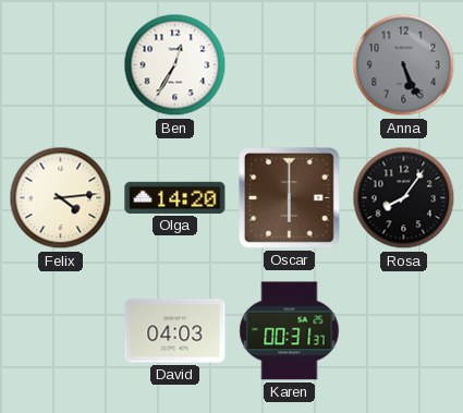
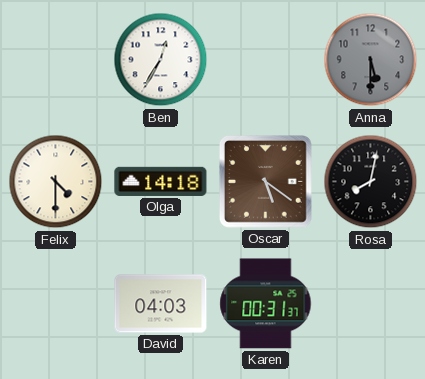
Anna: 5:26 -> 5:30
Felix: 4:14 -> 4:30
Olga: 14:20 -> 14:18
Oscar: 6:00 -> 5:21
Rosa: 8:06 -> 8:02
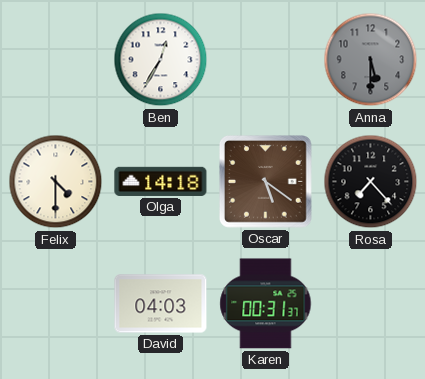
Rosa: 8:02 -> 7:23
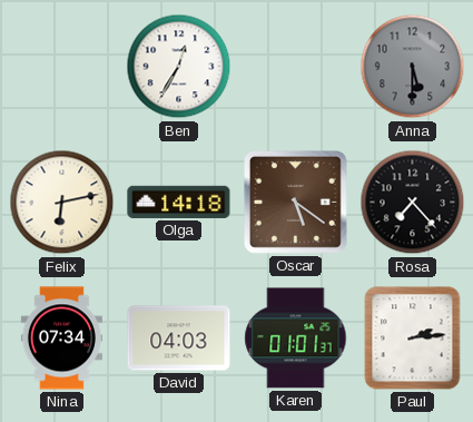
Felix: 4:30 -> 6:13
Nina: none -> 07:34
Karen: 00:31 -> 01:01
Paul: none -> 2:14
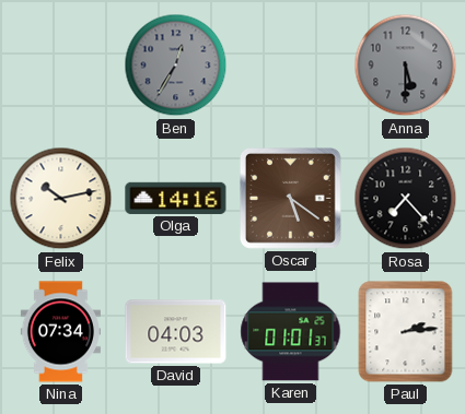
Ben dial: white -> grey
Felix: 6:13 -> 10:13
Olga: 14:18 -> 14:16
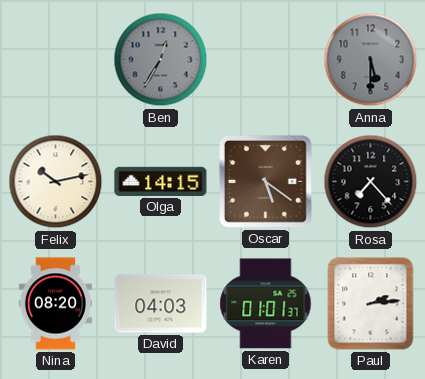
Olga: 14:16 -> 14:15
Nina: 07:34 -> 08:20
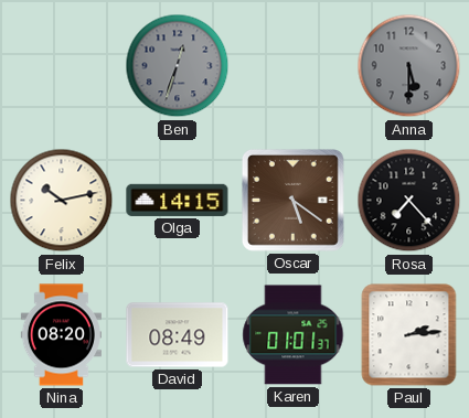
Ben: 12:35 -> 12:33
David: 04:03 -> 08:49
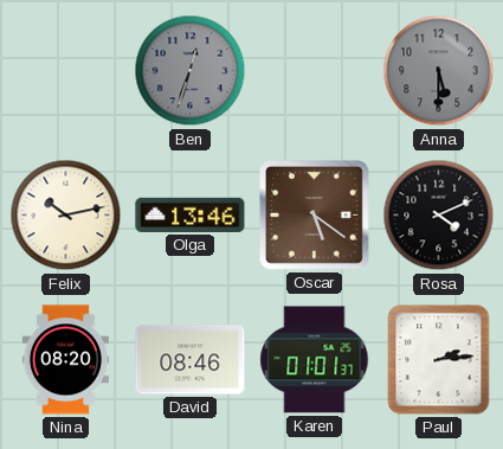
Olga: 14:15 -> 13:46
Rosa: 7:23 -> 4:11
David: 08:49 -> 08:46
